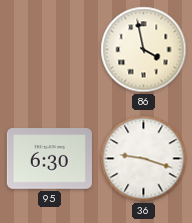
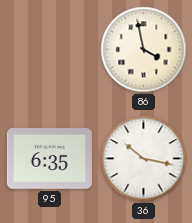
95: 6:30 -> 6:35
36: 9:18 -> 10:17
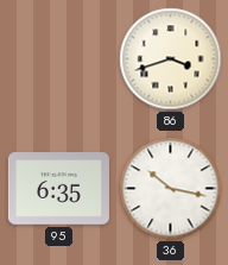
86: 3:58 -> 3:42
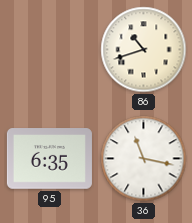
86: 3:42 -> 10:42
36: 10:17 -> 11:17
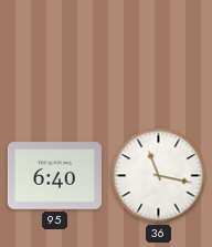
86: 10:42 -> none
95: 6:35 -> 6:40
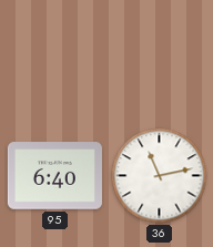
36: 11:17 -> 11:13
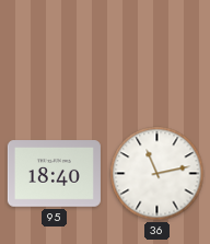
95: 6:40 -> 18:40
